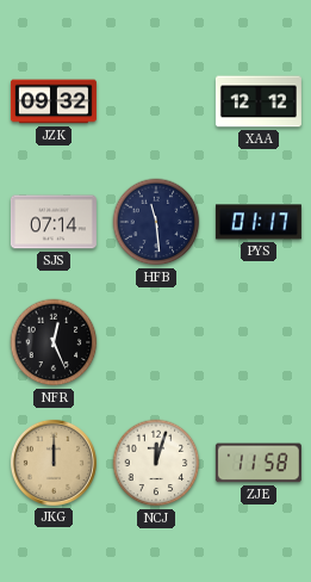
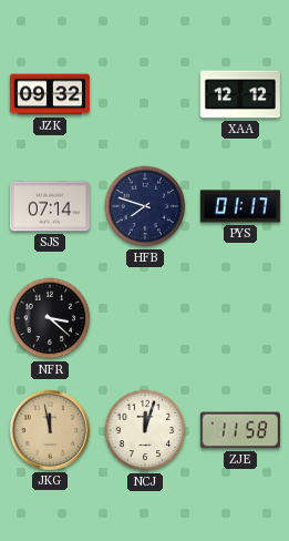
HFB: 11:29 -> 7:48
NFR: 12:26 -> 3:22
JKG: 12:00 -> 11:58
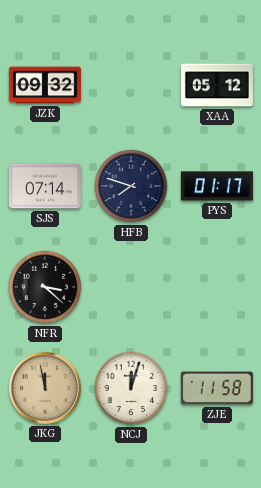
XAA: 12:12 -> 05:12
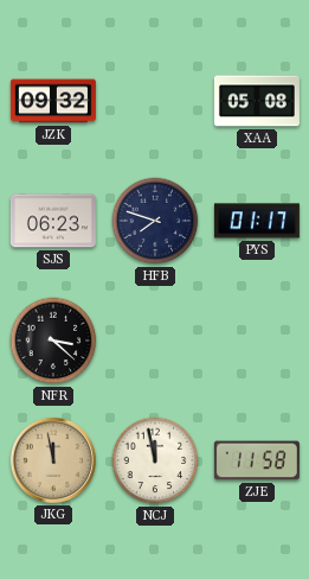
XAA: 05:12 -> 05:08
SJS: 07:14 -> 06:23
NCJ: 12:03 -> 11:58
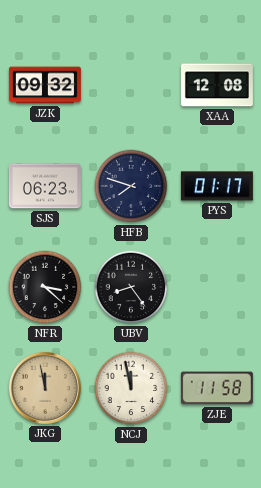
XAA: 05:08 -> 12:08
UBV: none -> 8:24
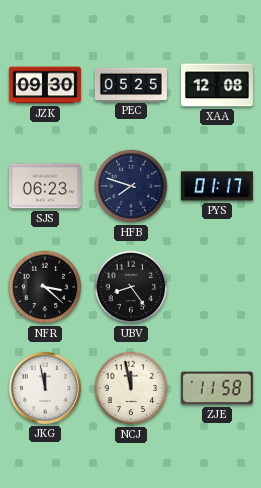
JZK: 09:32 -> 09:30
PEC: none -> 05:25
JKG dial: champagne -> white
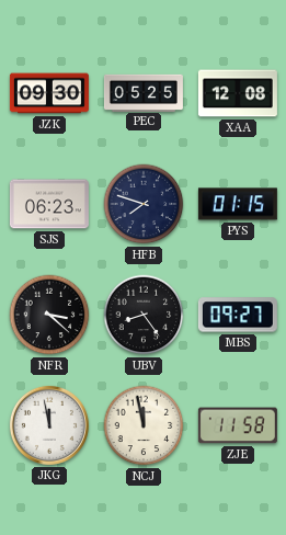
PYS: 01:17 -> 01:15
MBS: none -> 09:27
